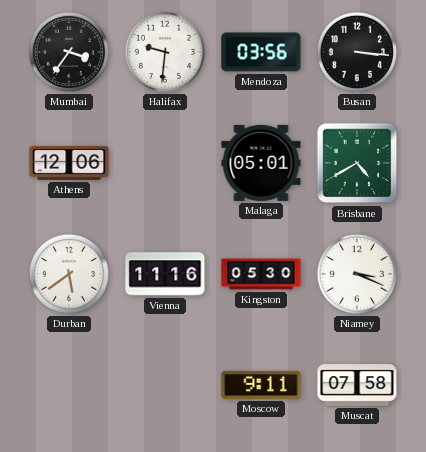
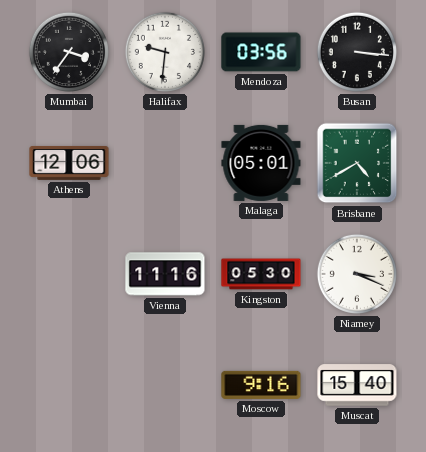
Durban: 5:39 -> none
Moscow: 9:11 -> 9:16
Muscat: 07:58 -> 15:40
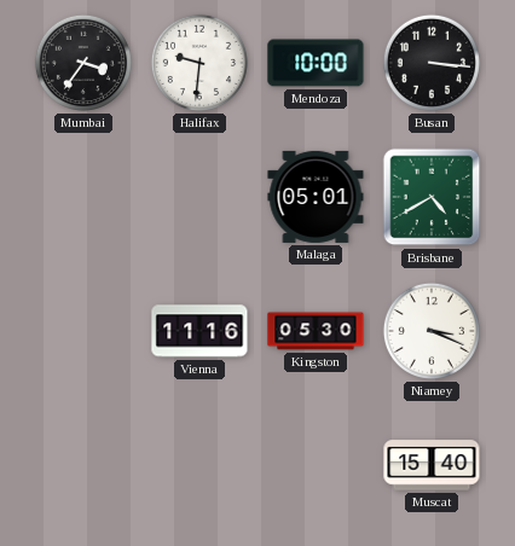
Mendoza: 03:56 -> 10:00
Athens: 12:06 -> none
Moscow: 9:16 -> none
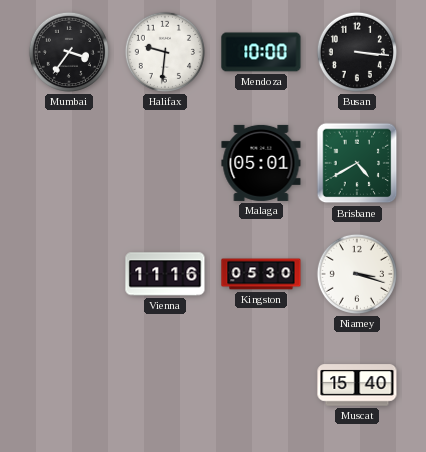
Niamey: 3:19 -> 3:18
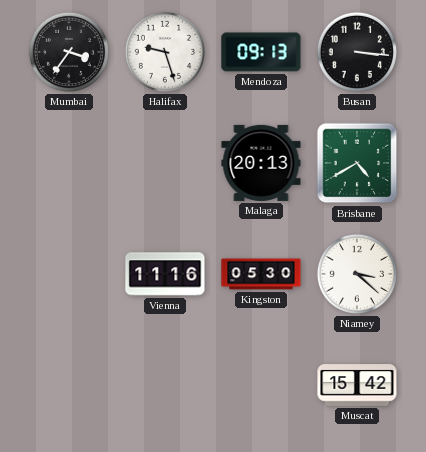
Halifax: 9:31 -> 9:27
Mendoza: 10:00 -> 09:13
Malaga: 05:01 -> 20:13
Niamey: 3:18 -> 3:22
Muscat: 15:40 -> 15:42
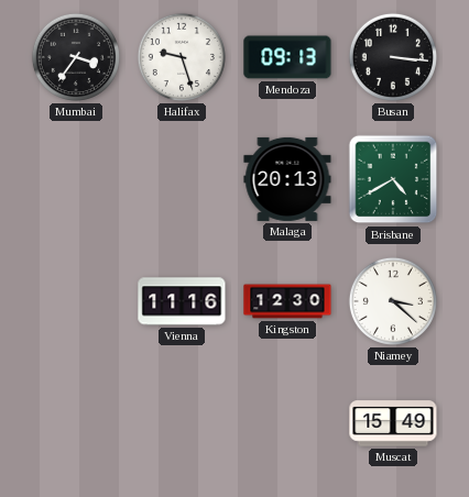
Kingston: 05:30 -> 12:30
Muscat: 15:42 -> 15:49
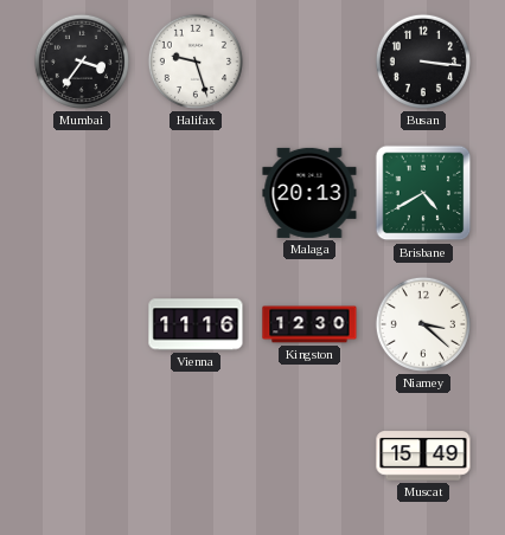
Mendoza: 09:13 -> none
